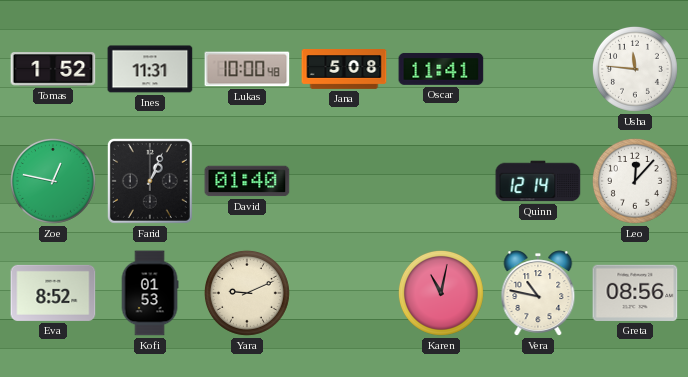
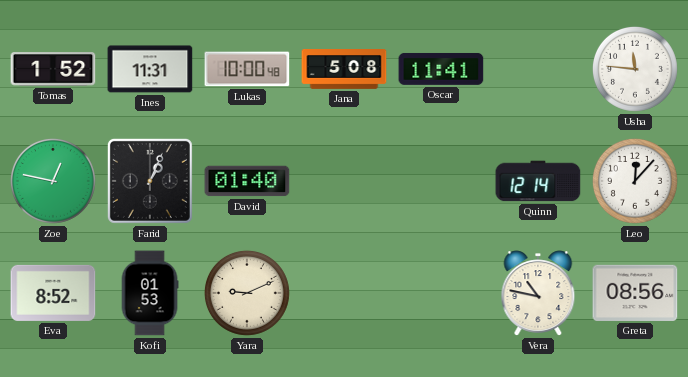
Karen: 11:02 -> none
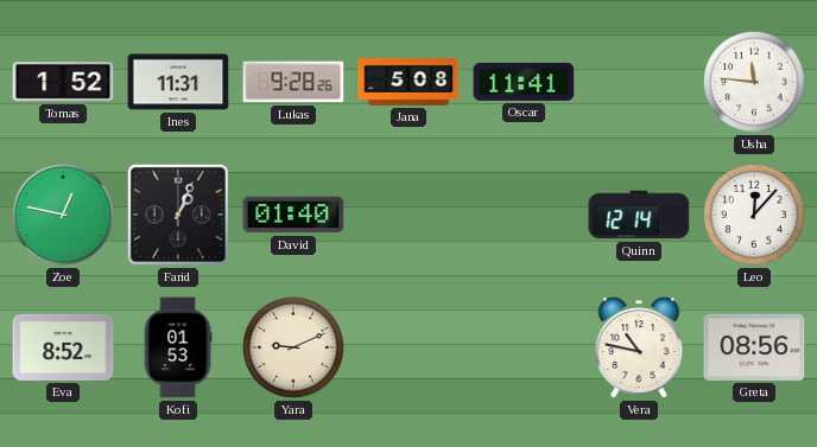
Lukas: 10:00 -> 9:28
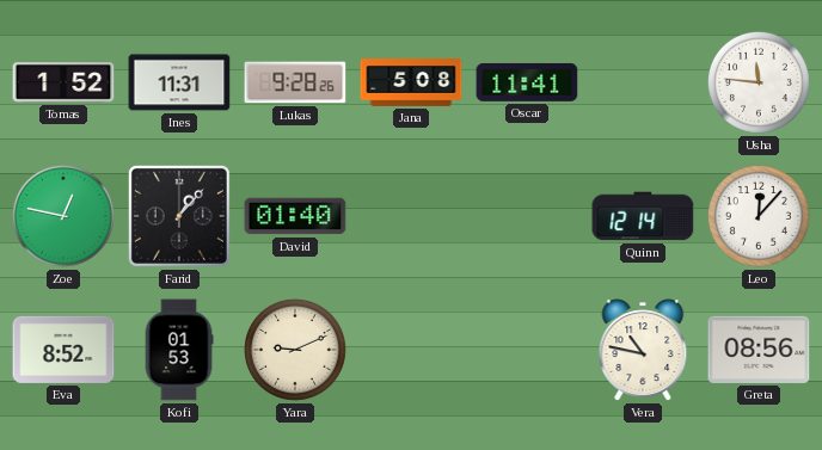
Farid: 1:04 -> 1:07
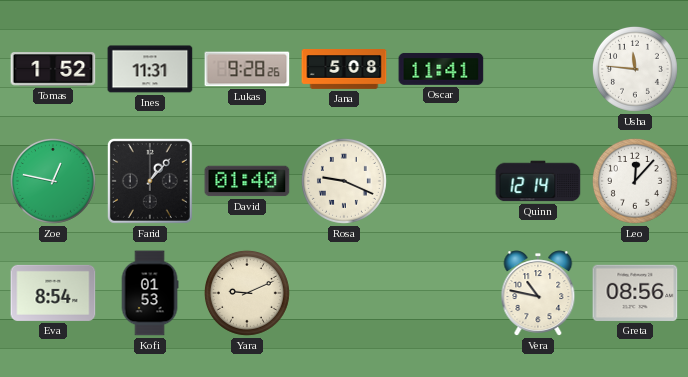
Rosa: none -> 9:19
Eva: 8:52 -> 8:54
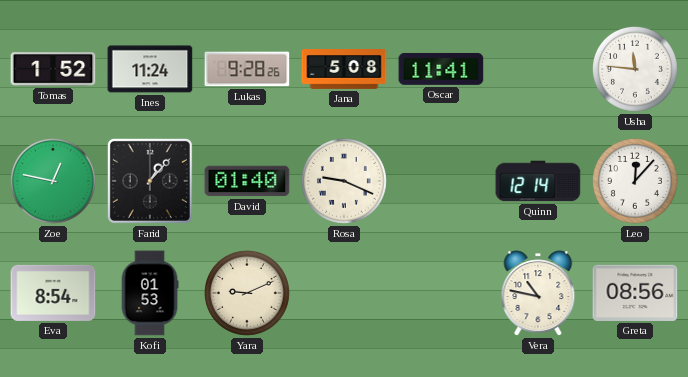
Ines: 11:31 -> 11:24
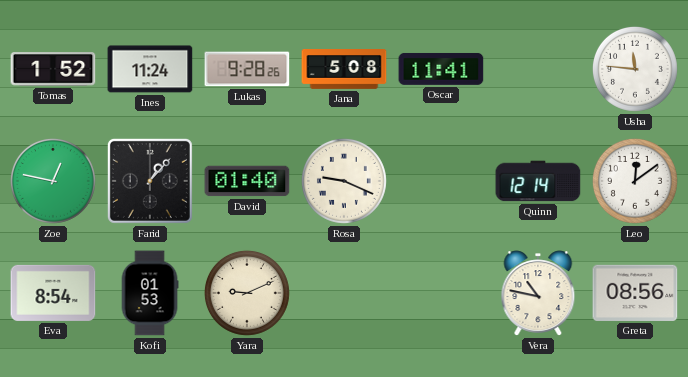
Leo: 12:07 -> 12:09
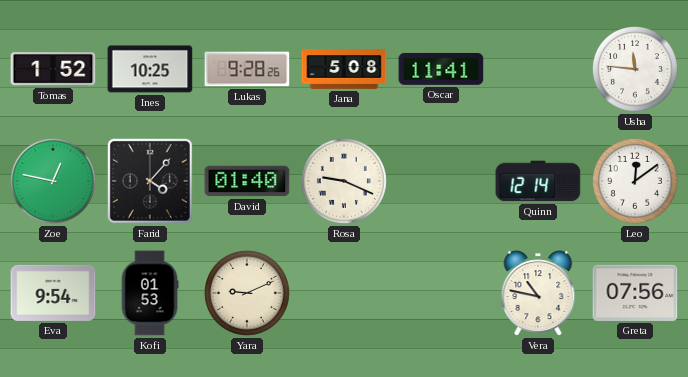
Ines: 11:24 -> 10:25
Farid: 1:07 -> 4:07
Eva: 8:54 -> 9:54
Greta: 08:56 -> 07:56
